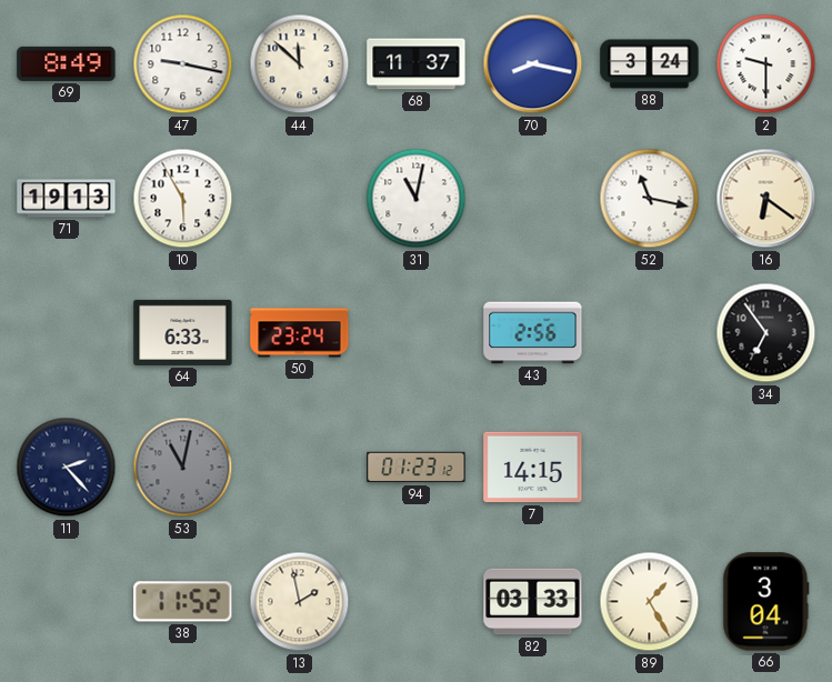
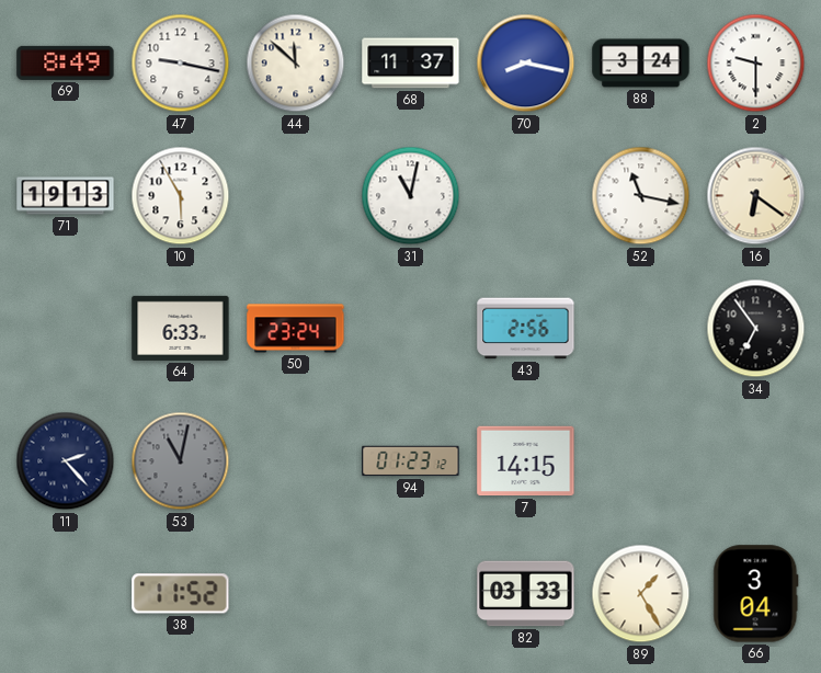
13: 1:58 -> none
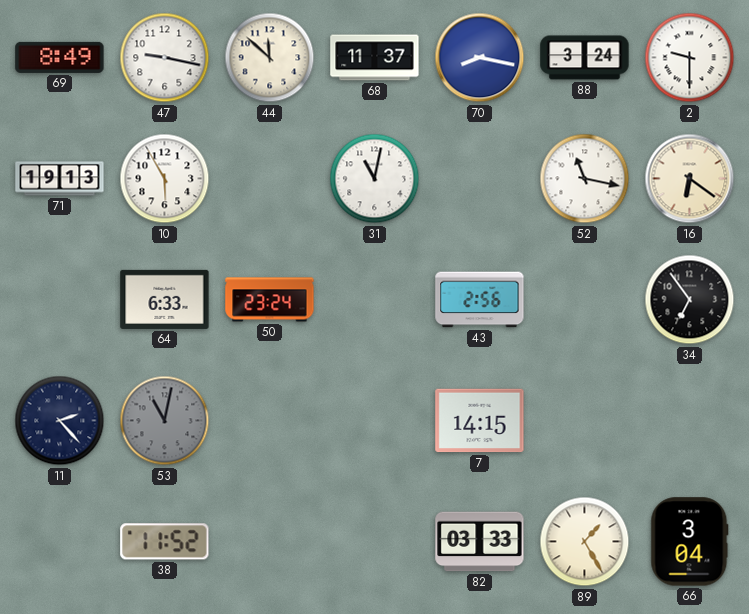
94: 01:23 -> none
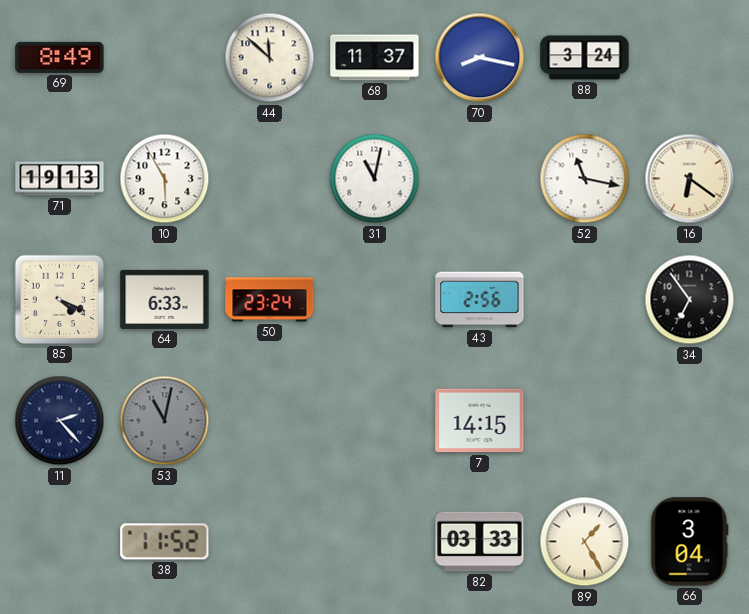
47: 9:17 -> none
2: 9:30 -> none
85: none -> 4:19
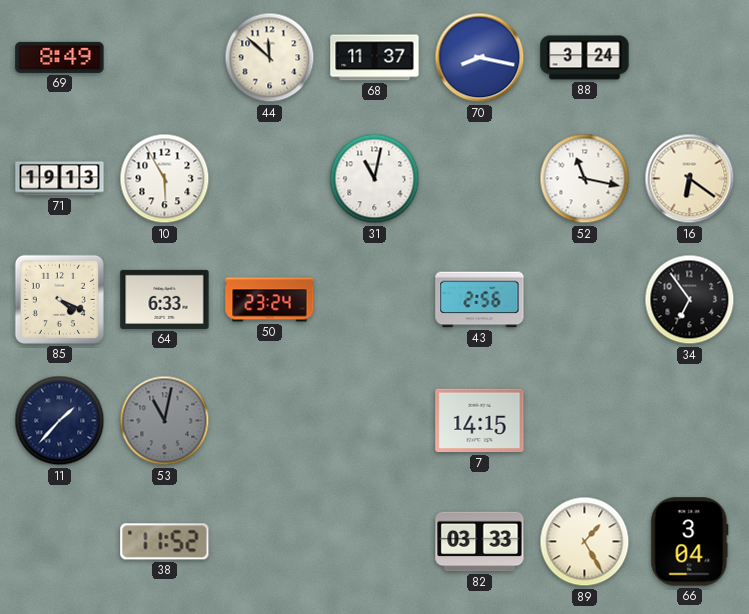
11: 2:23 -> 1:37
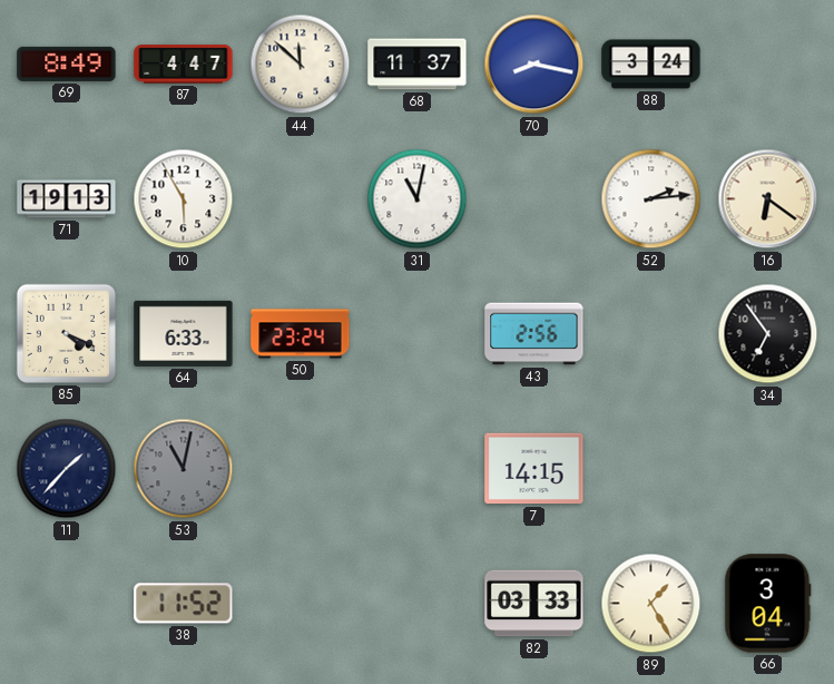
87: none -> 4:47
52: 11:17 -> 2:14
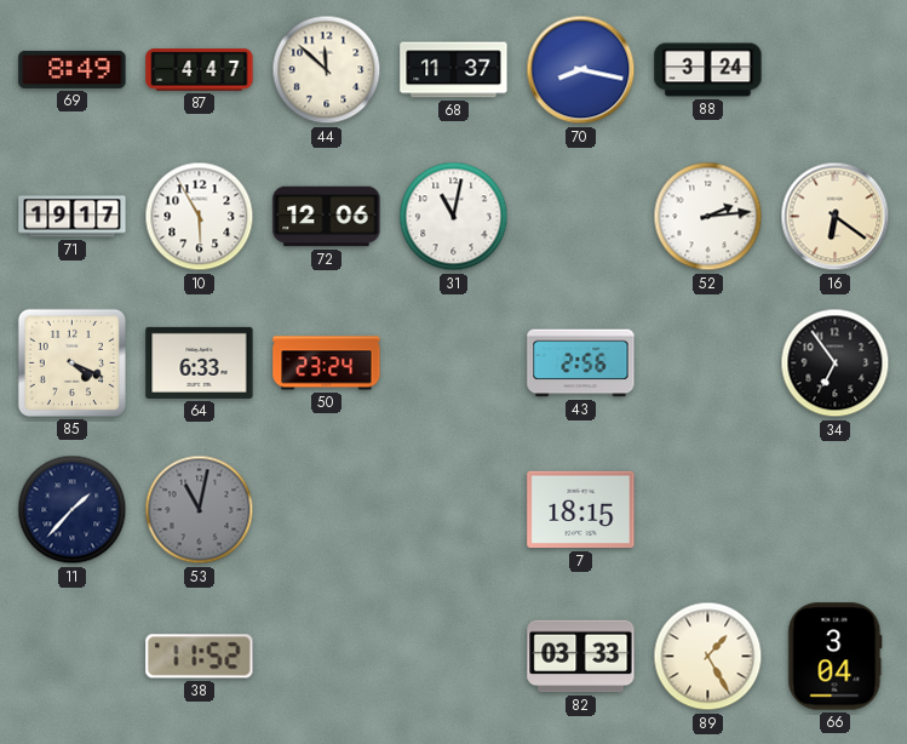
71: 19:13 -> 19:17
72: none -> 12:06
7: 14:15 -> 18:15
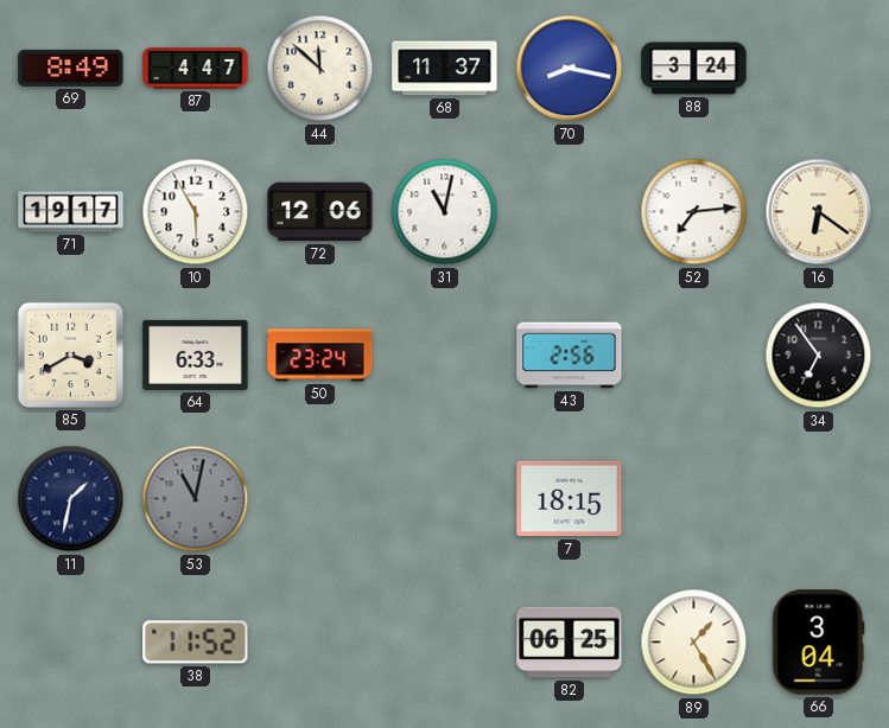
52: 2:14 -> 7:14
85: 4:19 -> 3:40
11: 1:37 -> 1:32
82: 03:33 -> 06:25
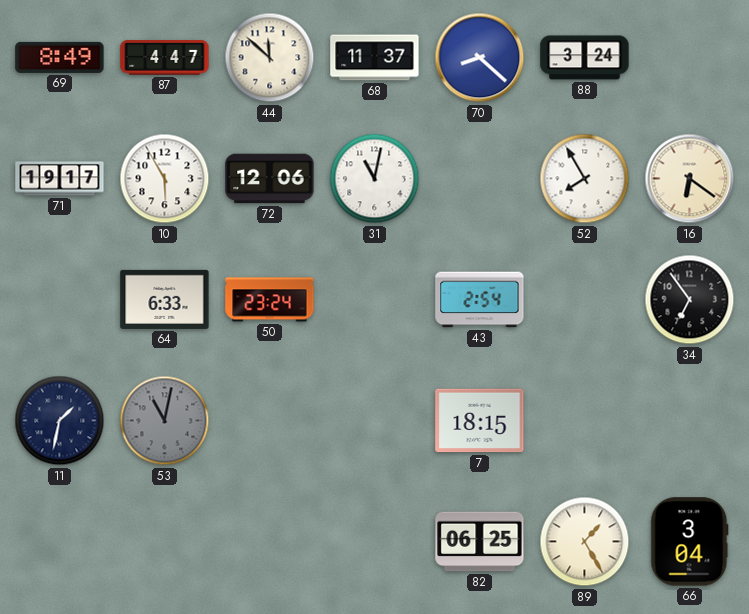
70: 8:17 -> 8:22
52: 7:14 -> 7:55
85: 3:40 -> none
43: 2:56 -> 2:54
38: 11:52 -> none
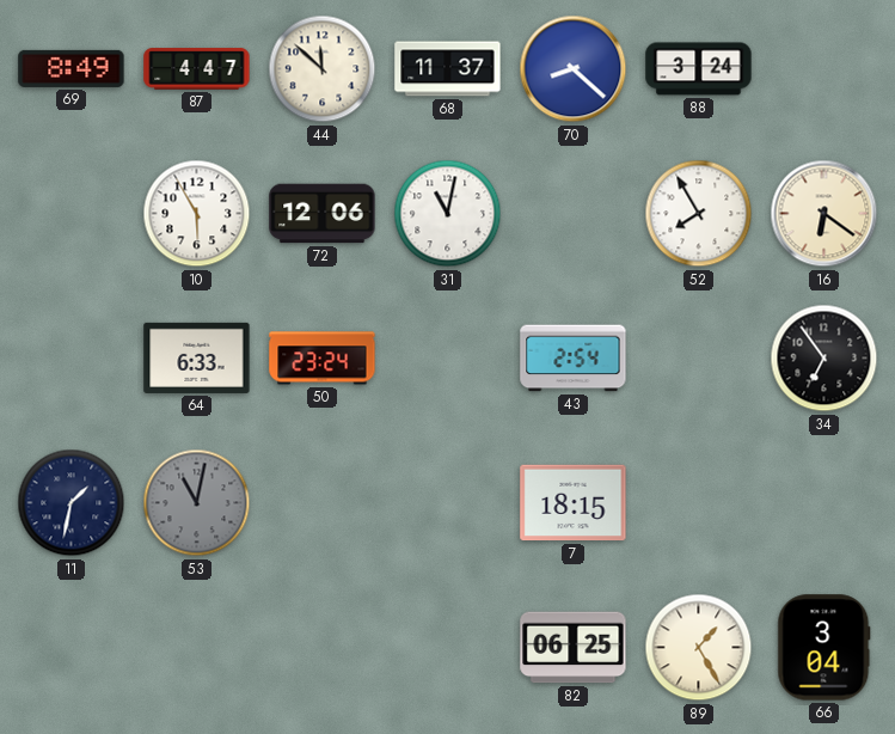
71: 19:17 -> none
